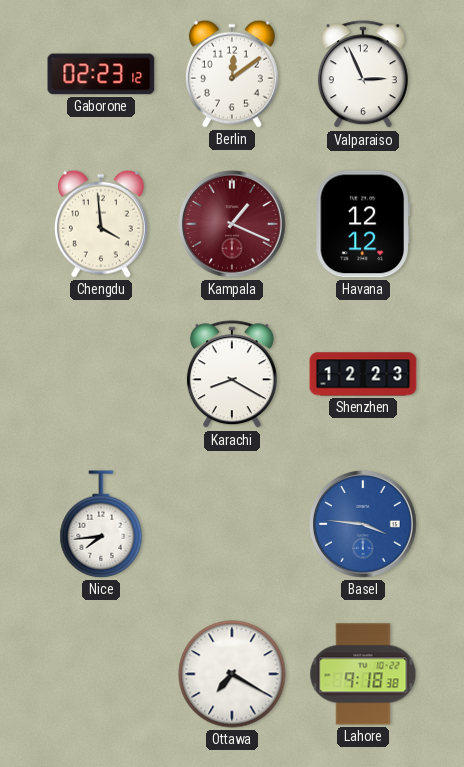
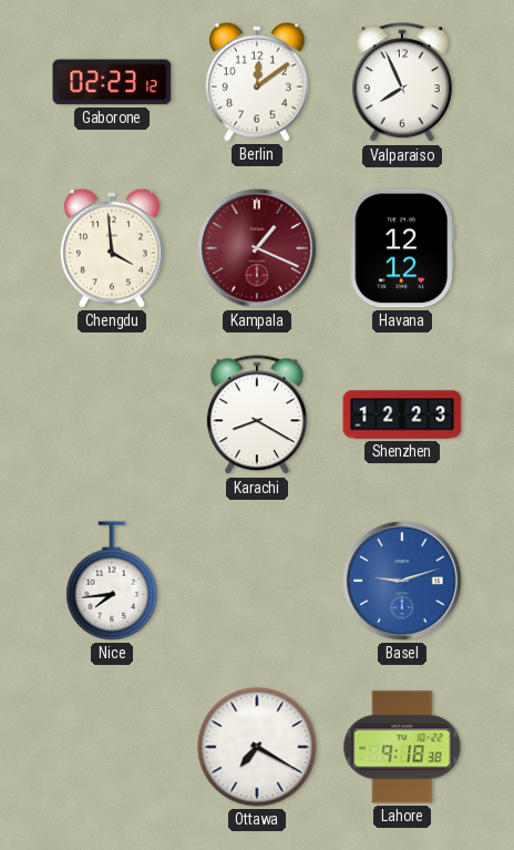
Valparaiso: 2:56 -> 7:56
Basel: 3:46 -> 9:12
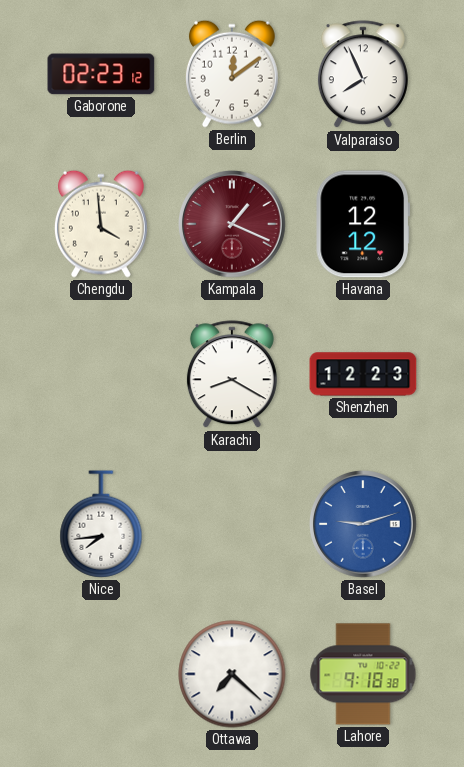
Ottawa: 7:20 -> 7:22
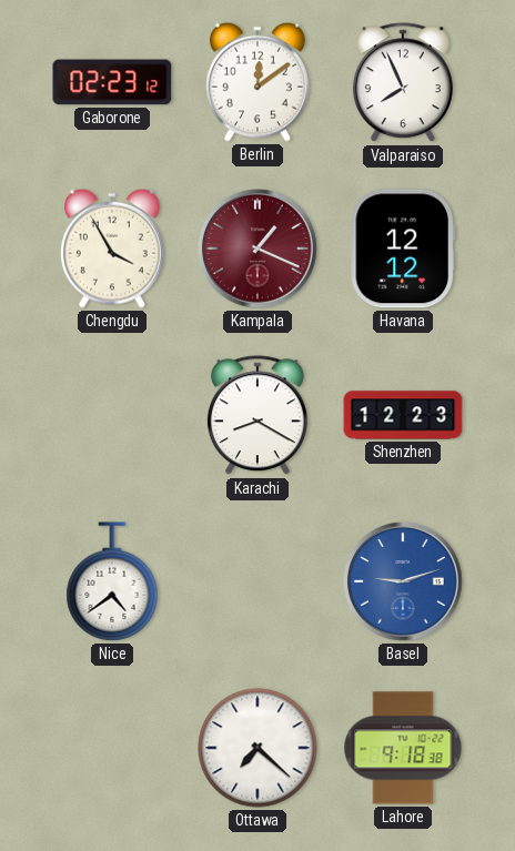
Chengdu: 3:59 -> 3:55
Nice: 7:44 -> 4:39
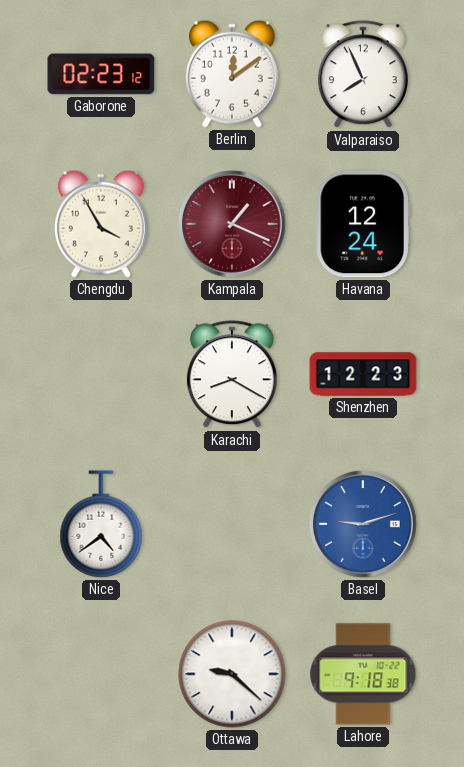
Havana: 12:12 -> 12:24
Ottawa: 7:22 -> 9:22
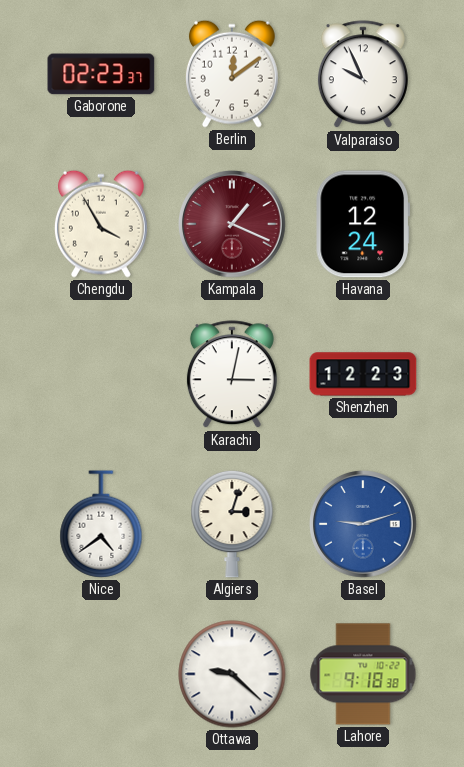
Gaborone: 02:23:12 -> 02:23:37
Valparaiso: 7:56 -> 9:56
Karachi: 8:20 -> 3:02
Algiers: none -> 3:03
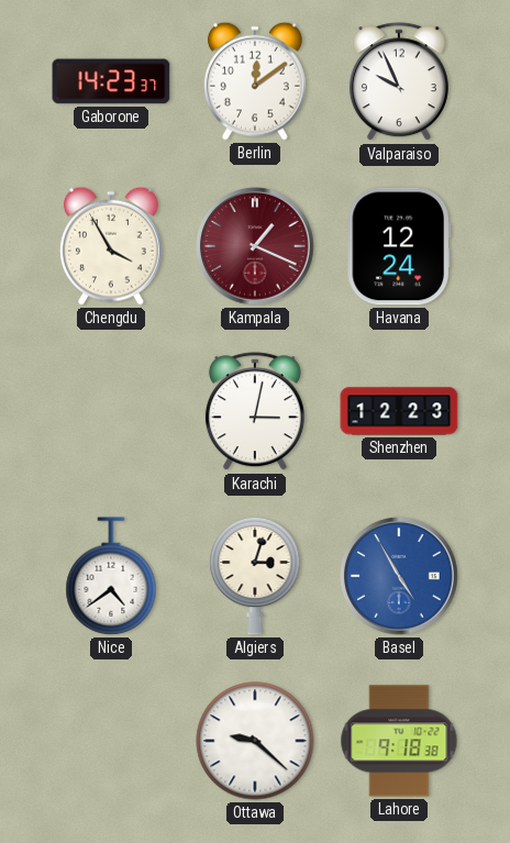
Gaborone: 02:23 -> 14:23
Basel: 9:12 -> 4:55
